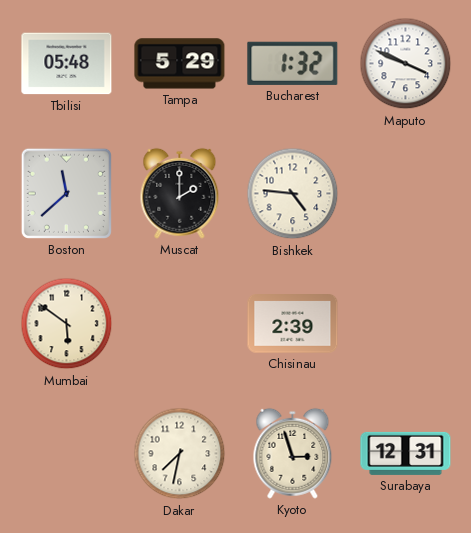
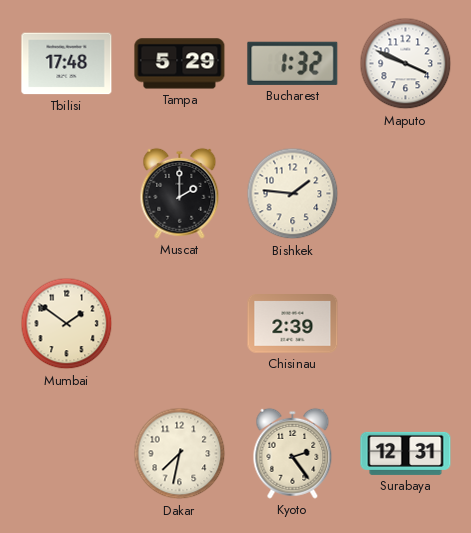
Tbilisi: 05:48 -> 17:48
Boston: 11:38 -> none
Bishkek: 4:46 -> 1:46
Mumbai: 5:51 -> 1:51
Kyoto: 2:57 -> 2:24
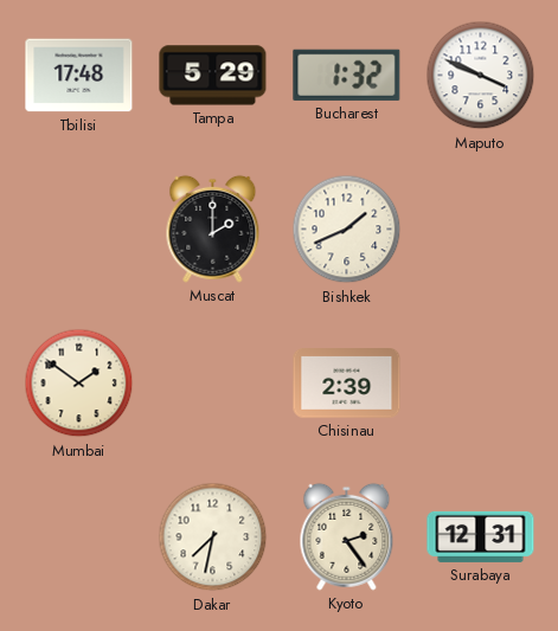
Bishkek: 1:46 -> 1:41
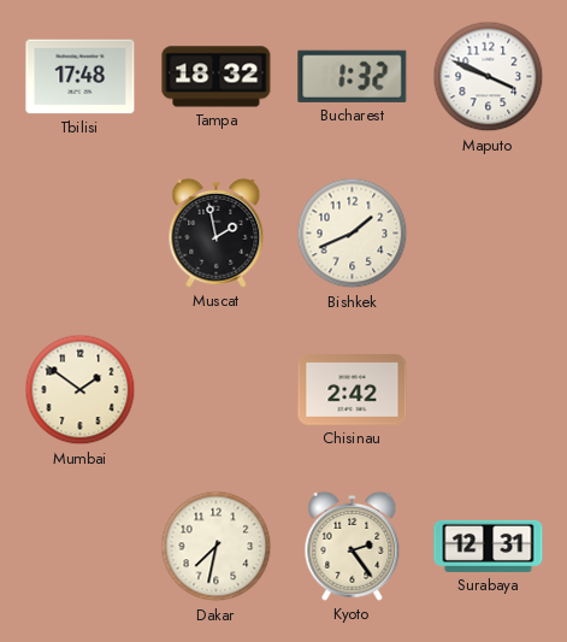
Tampa: 5:29 -> 18:32
Muscat: 2:00 -> 1:58
Chisinau: 2:39 -> 2:42
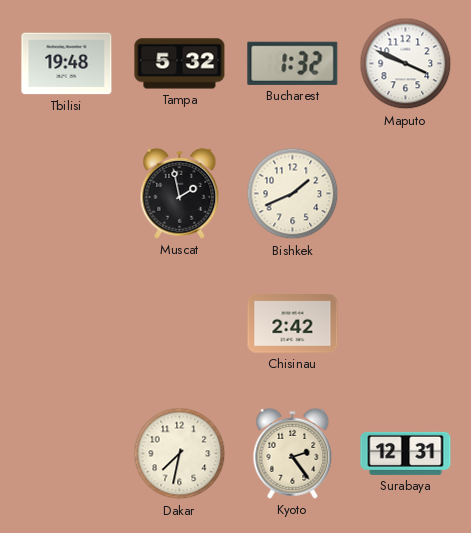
Tbilisi: 17:48 -> 19:48
Tampa: 18:32 -> 5:32
Mumbai: 1:51 -> none
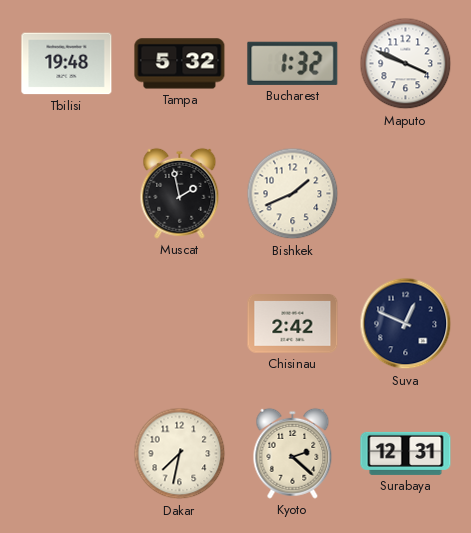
Suva: none -> 12:49
Kyoto: 2:24 -> 2:22
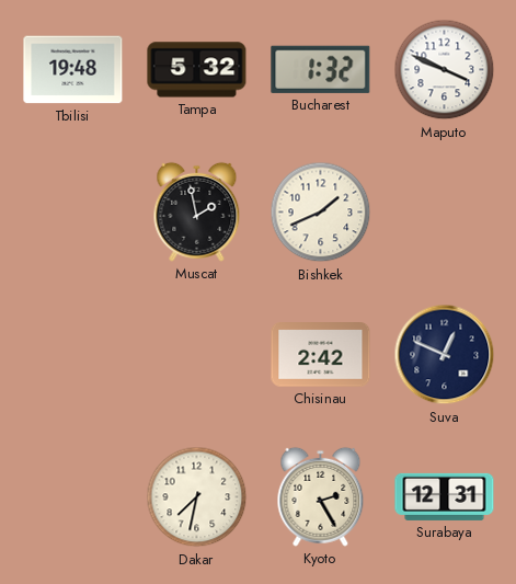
Kyoto: 2:22 -> 2:25
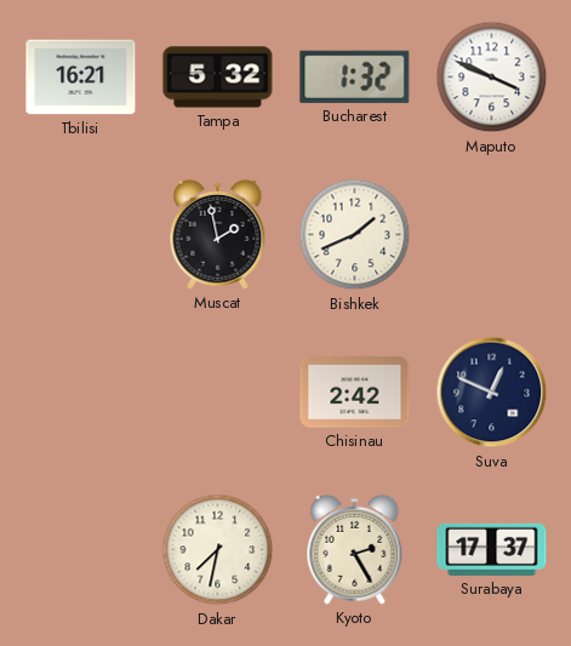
Tbilisi: 19:48 -> 16:21
Surabaya: 12:31 -> 17:37
